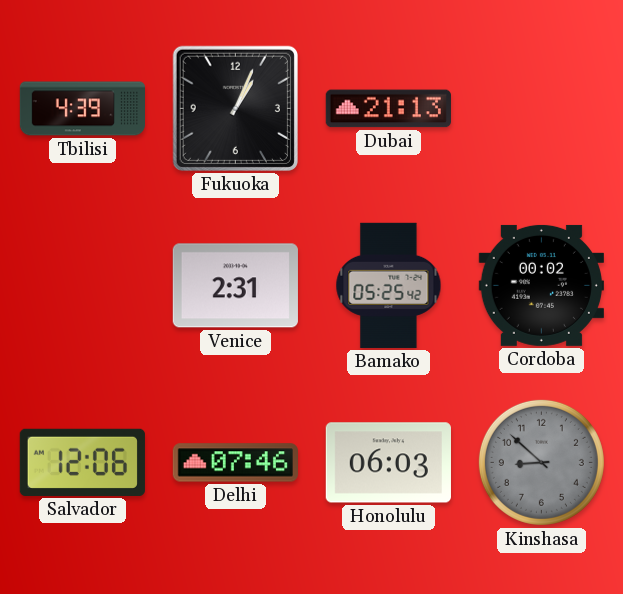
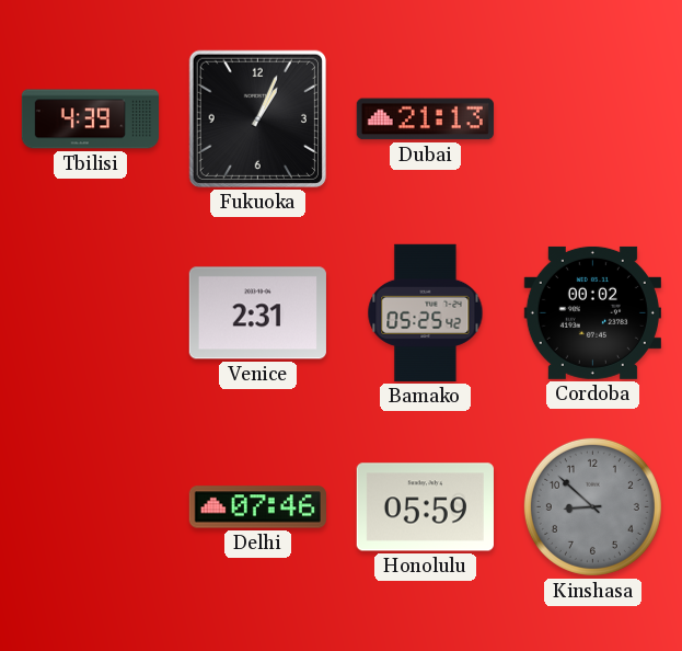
Salvador: 12:06 -> none
Honolulu: 06:03 -> 05:59
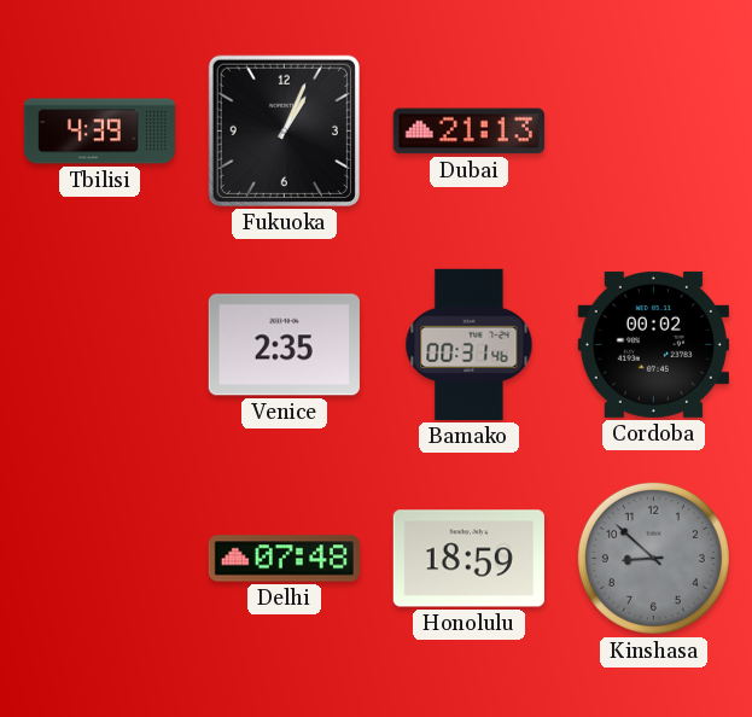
Venice: 2:31 -> 2:35
Bamako: 05:25 -> 00:31
Delhi: 07:46 -> 07:48
Honolulu: 05:59 -> 18:59
